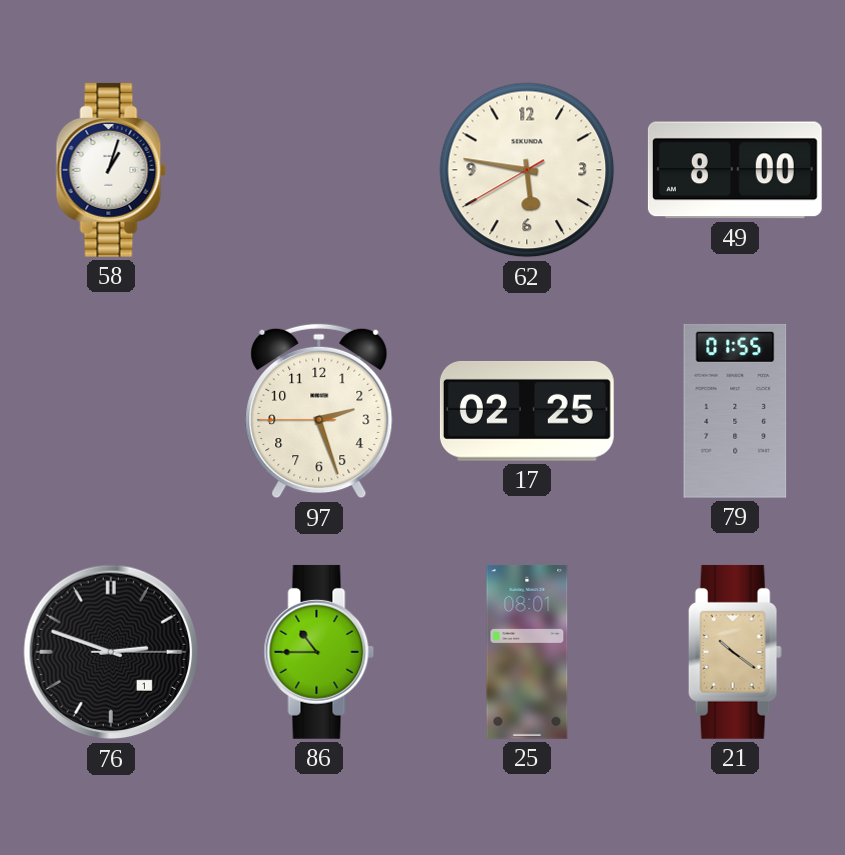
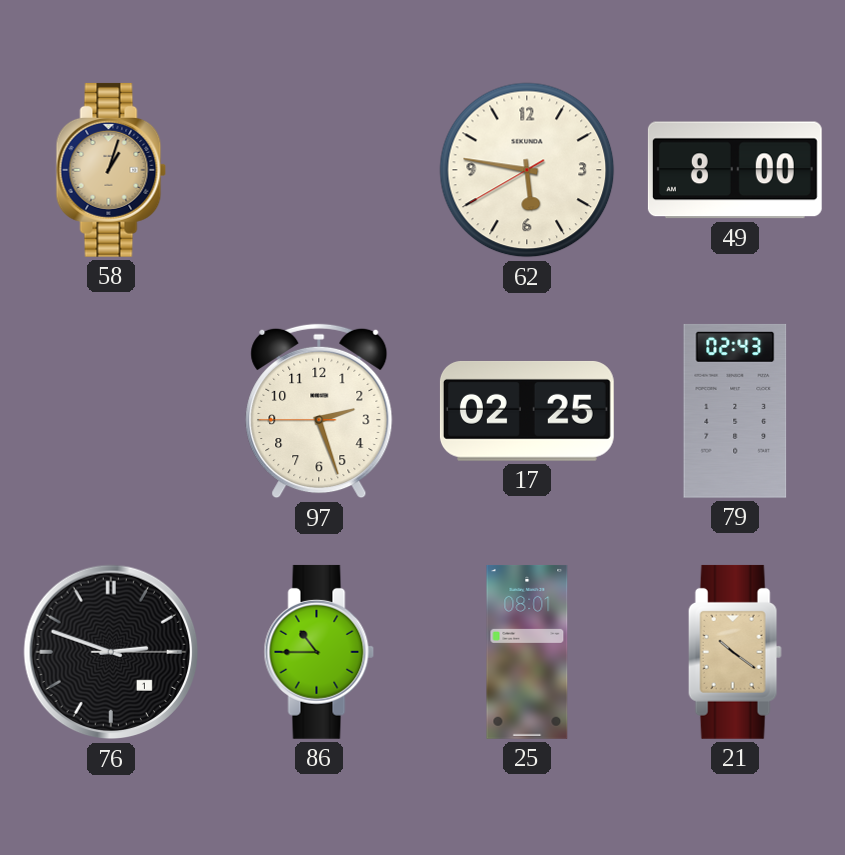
58 dial: white -> champagne
79: 01:55 -> 02:43
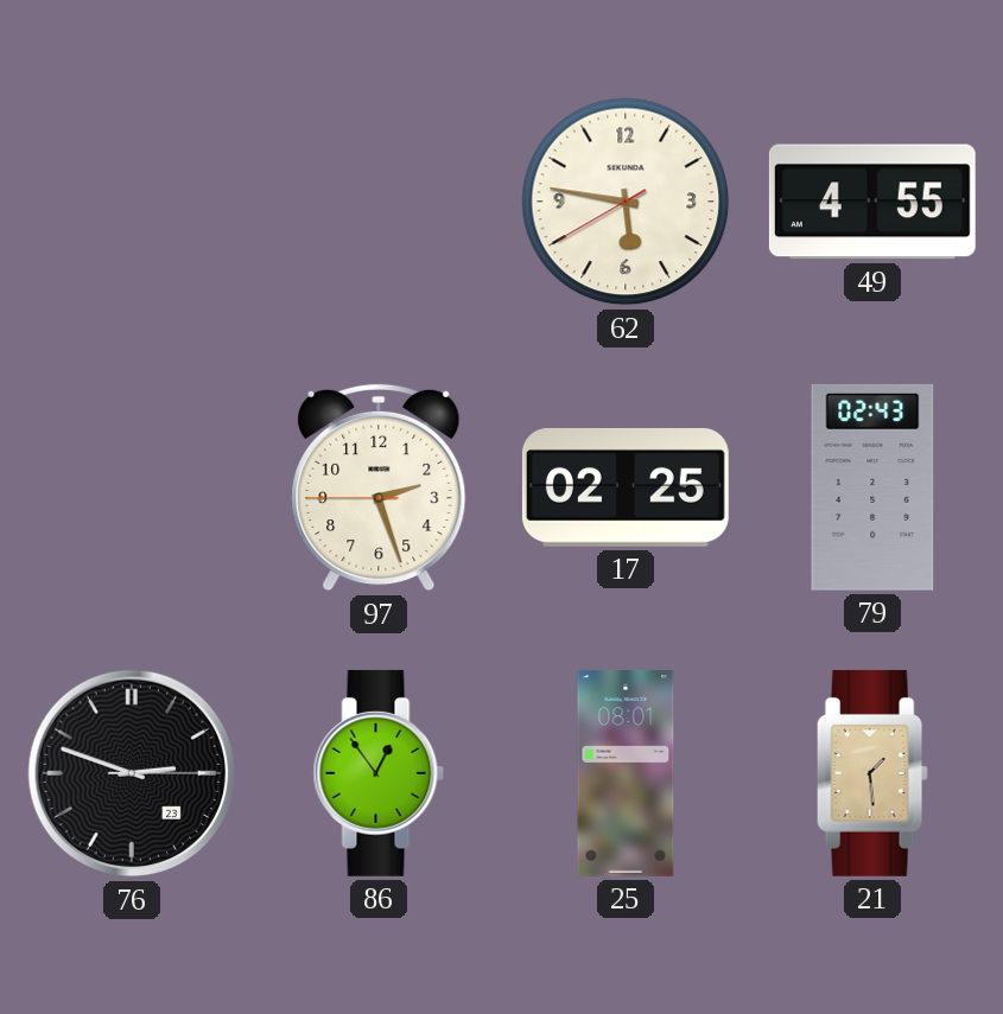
58: 1:03 -> none
49: 8:00 -> 4:55
76 date: 1 -> 23
86: 10:45 -> 12:54
21: 10:21 -> 1:29
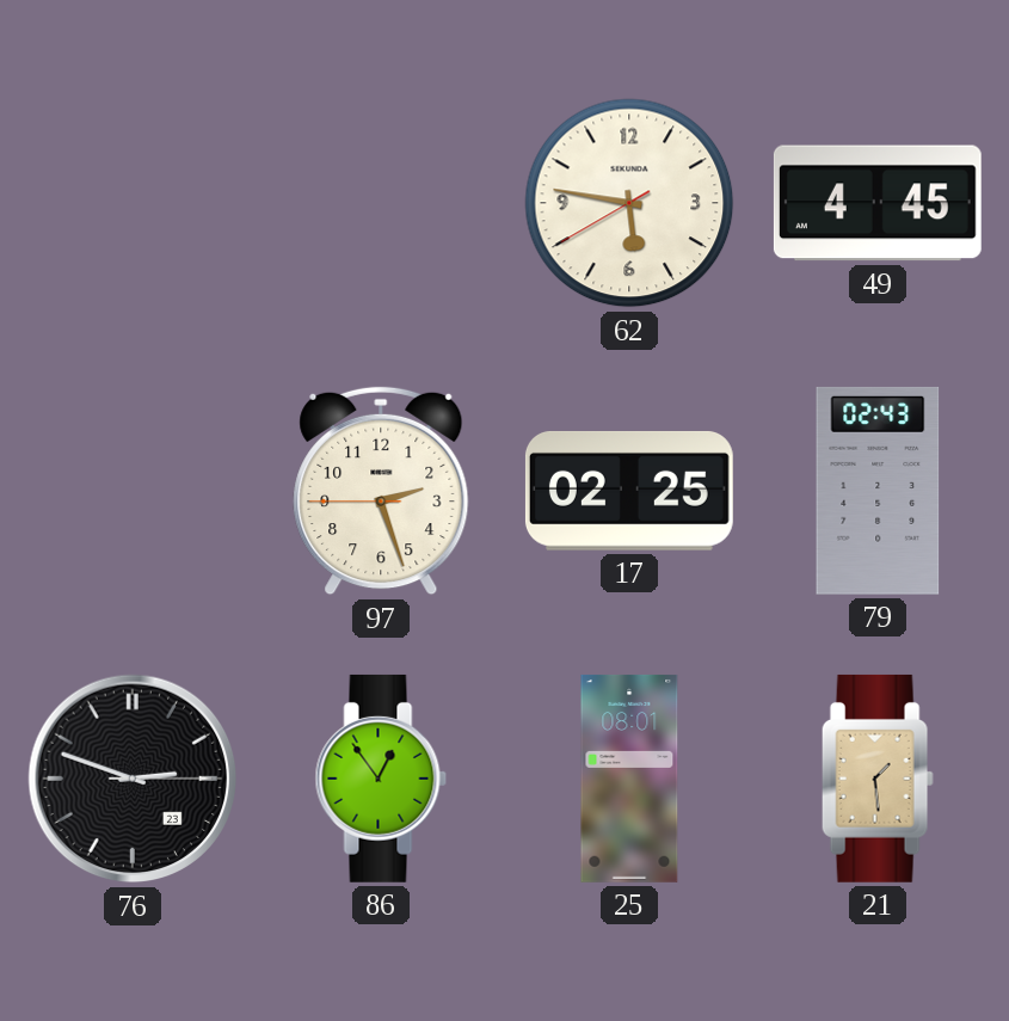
49: 4:55 -> 4:45
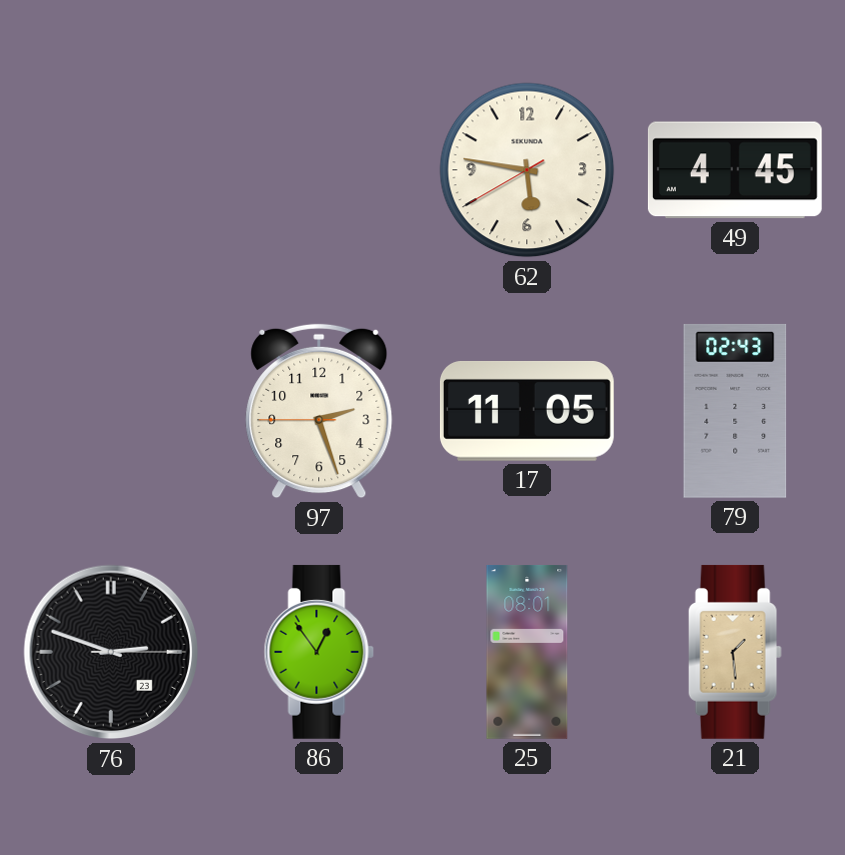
17: 02:25 -> 11:05
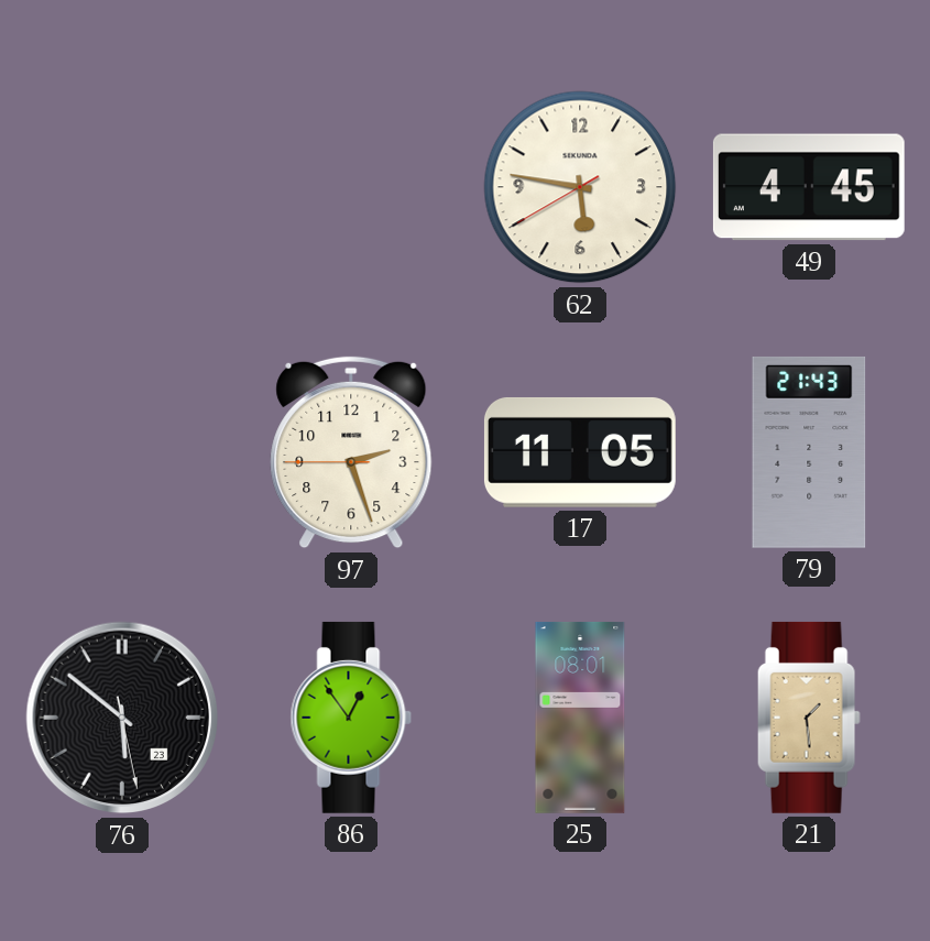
79: 02:43 -> 21:43
76: 2:48 -> 5:51
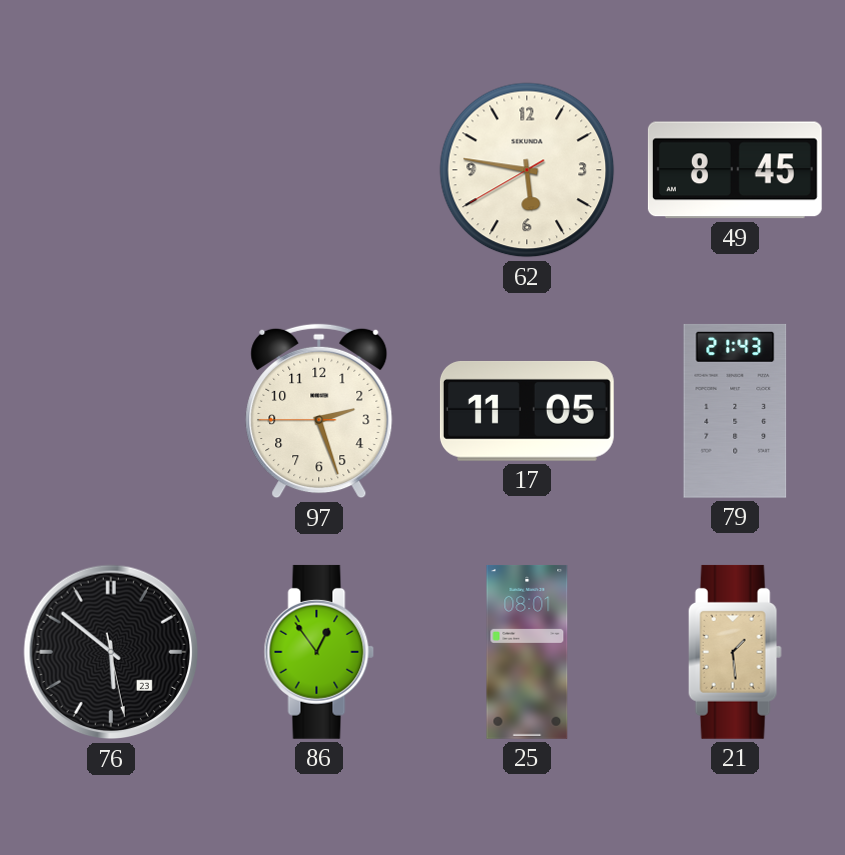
49: 4:45 -> 8:45
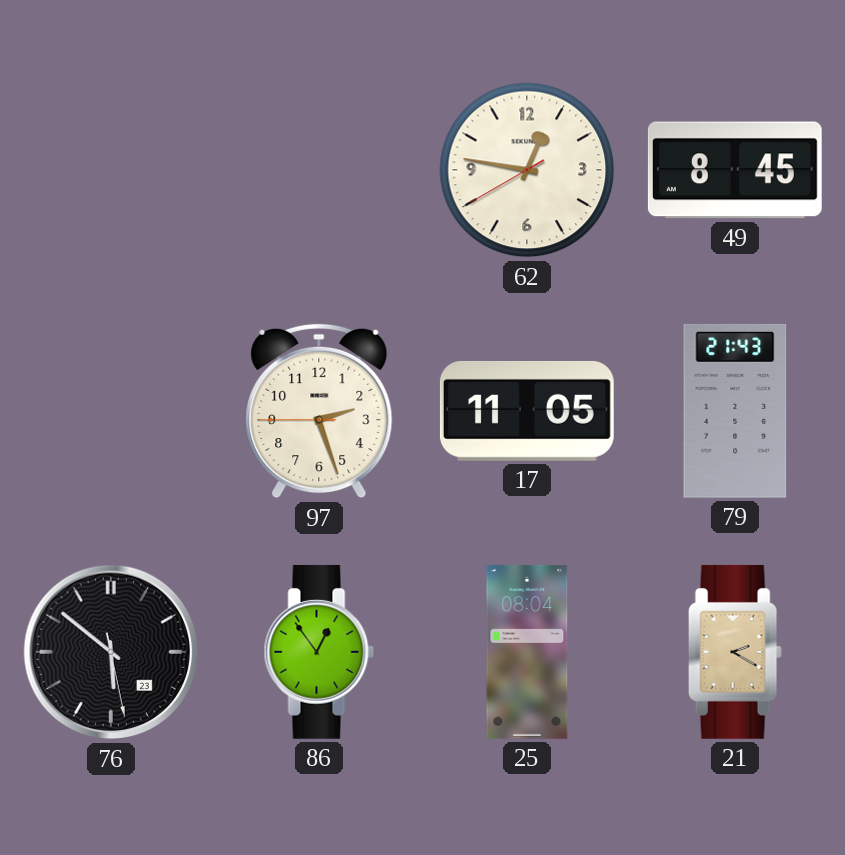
62: 5:46 -> 12:46
25: 08:01 -> 08:04
21: 1:29 -> 2:20
